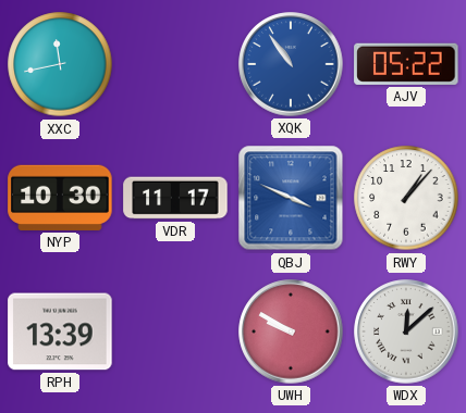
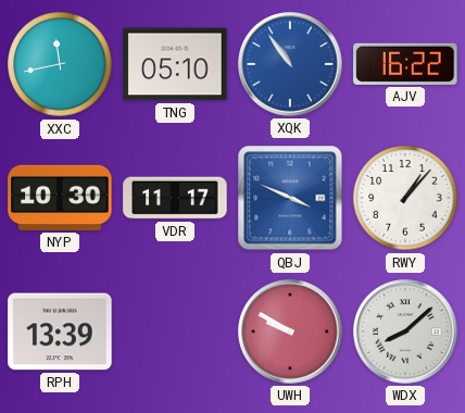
TNG: none -> 05:10
AJV: 05:22 -> 16:22
WDX: 12:08 -> 8:08
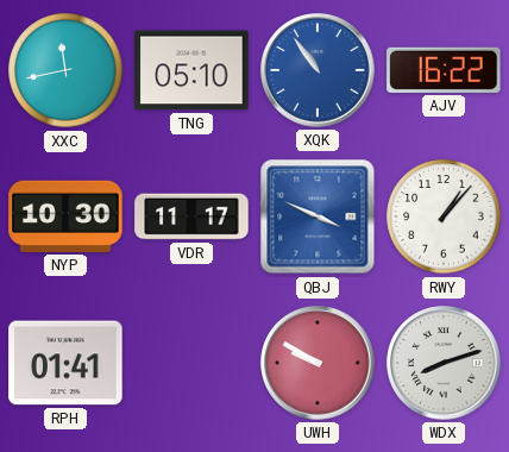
RPH: 13:39 -> 01:41
WDX: 8:08 -> 8:12
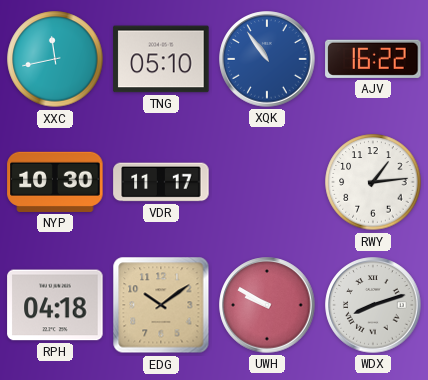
QBJ: 3:49 -> none
RWY: 1:07 -> 1:14
RPH: 01:41 -> 04:18
EDG: none -> 10:09
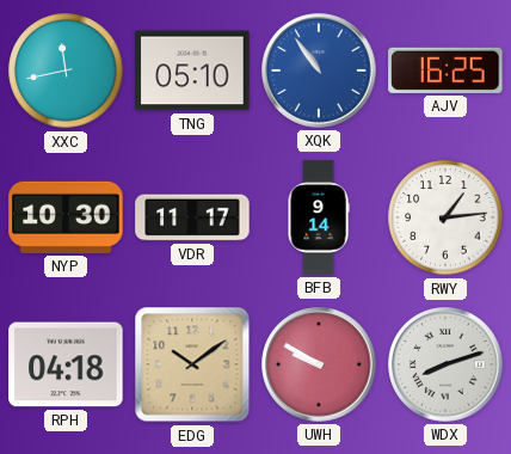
AJV: 16:22 -> 16:25
BFB: none -> 9:14
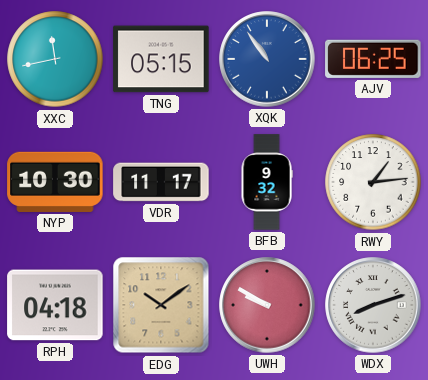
TNG: 05:10 -> 05:15
AJV: 16:25 -> 06:25
BFB: 9:14 -> 9:32
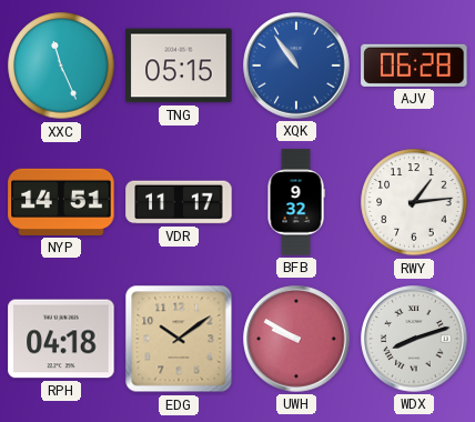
XXC: 11:43 -> 11:26
AJV: 06:25 -> 06:28
NYP: 10:30 -> 14:51
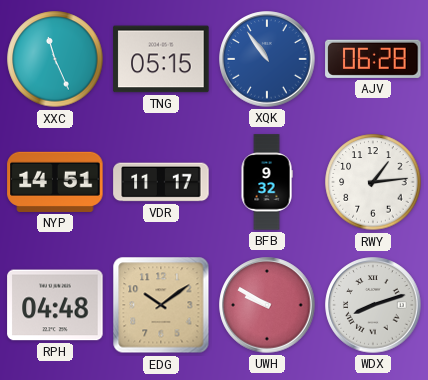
RPH: 04:18 -> 04:48
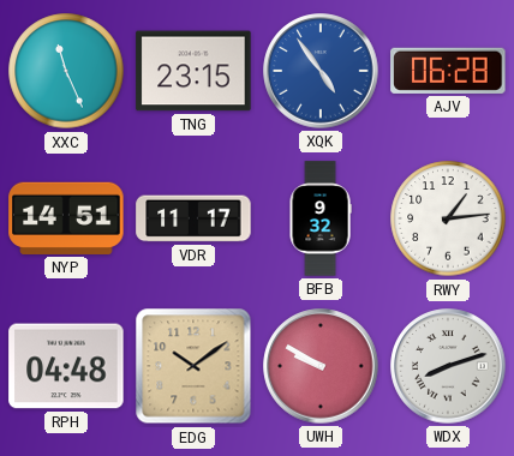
TNG: 05:15 -> 23:15
XQK: 10:54 -> 4:54
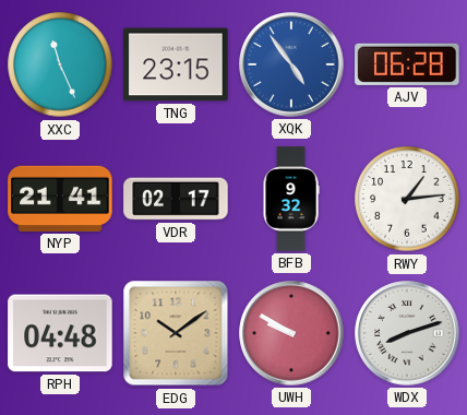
NYP: 14:51 -> 21:41
VDR: 11:17 -> 02:17
